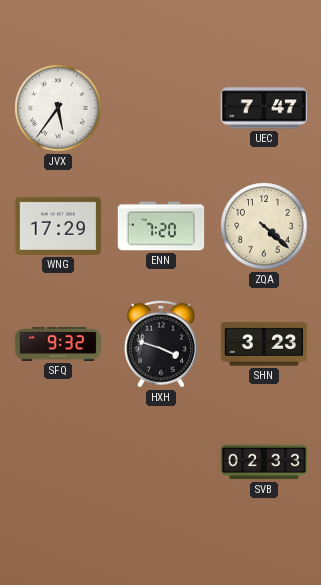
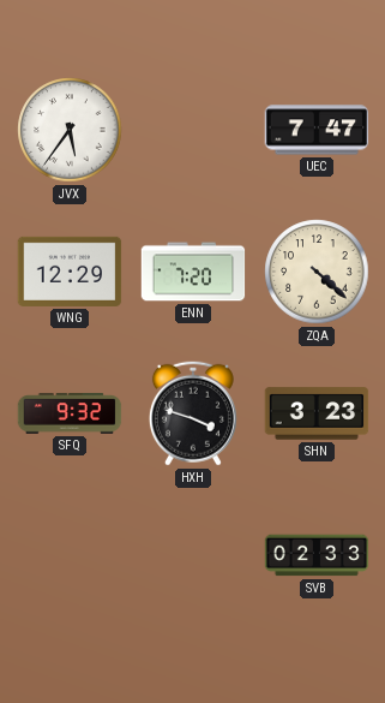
WNG: 17:29 -> 12:29
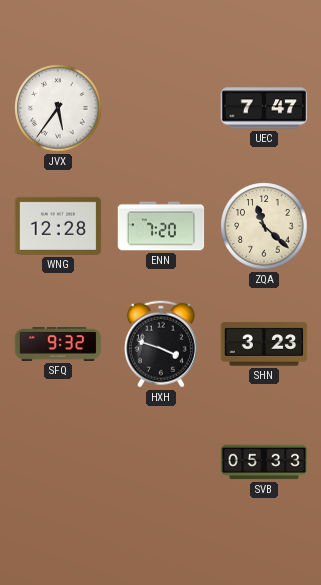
WNG: 12:29 -> 12:28
ZQA: 4:22 -> 11:22
SVB: 02:33 -> 05:33
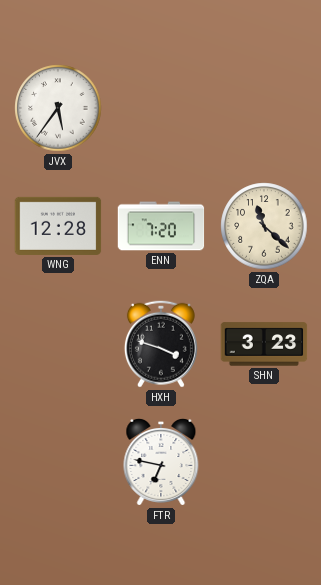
UEC: 7:47 -> none
SFQ: 9:32 -> none
FTR: none -> 6:47
SVB: 05:33 -> none
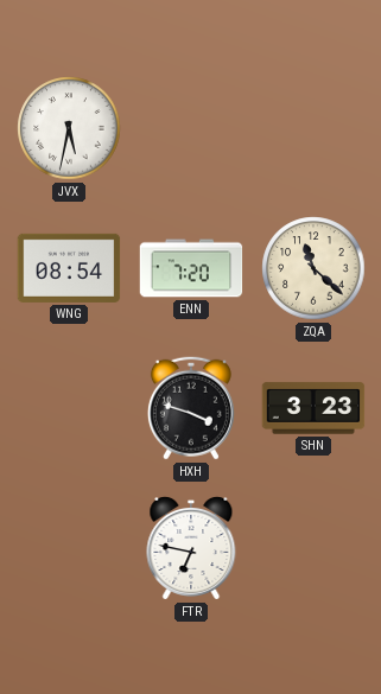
JVX: 5:36 -> 5:32
WNG: 12:28 -> 08:54
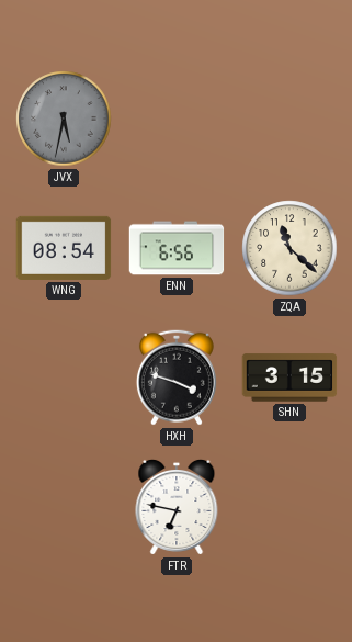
JVX dial: white -> grey
ENN: 7:20 -> 6:56
SHN: 3:23 -> 3:15
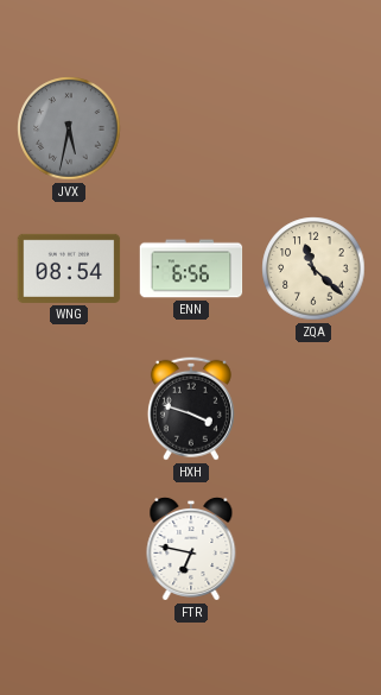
SHN: 3:15 -> none
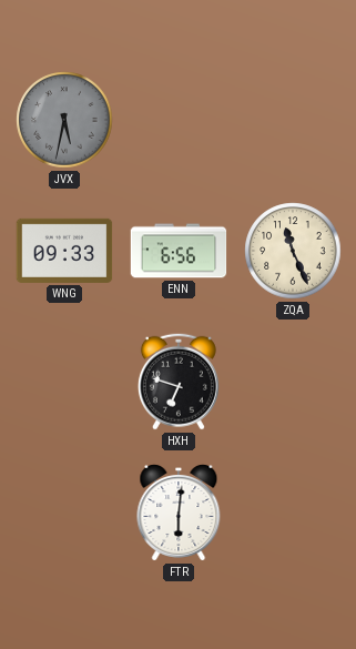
WNG: 08:54 -> 09:33
ZQA: 11:22 -> 11:26
HXH: 3:48 -> 6:48
FTR: 6:47 -> 6:01
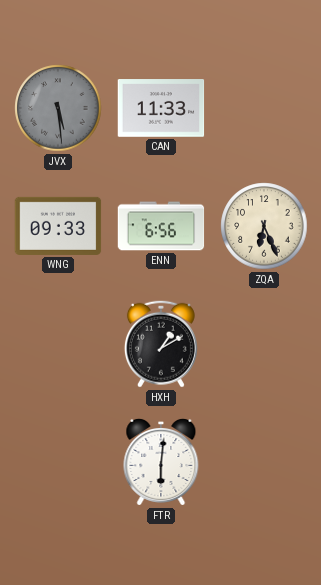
JVX: 5:32 -> 5:29
CAN: none -> 11:33
ZQA: 11:26 -> 6:26
HXH: 6:48 -> 1:10
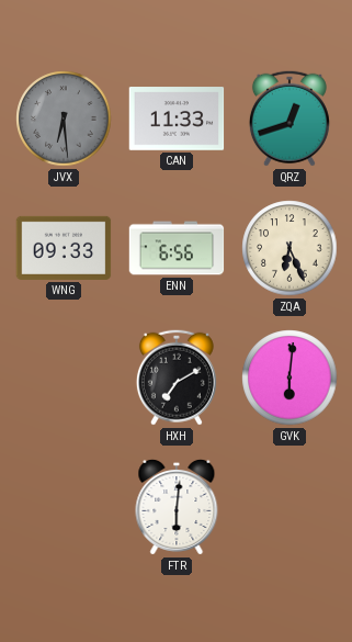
JVX: 5:29 -> 6:29
QRZ: none -> 12:42
HXH: 1:10 -> 7:10
GVK: none -> 6:01
